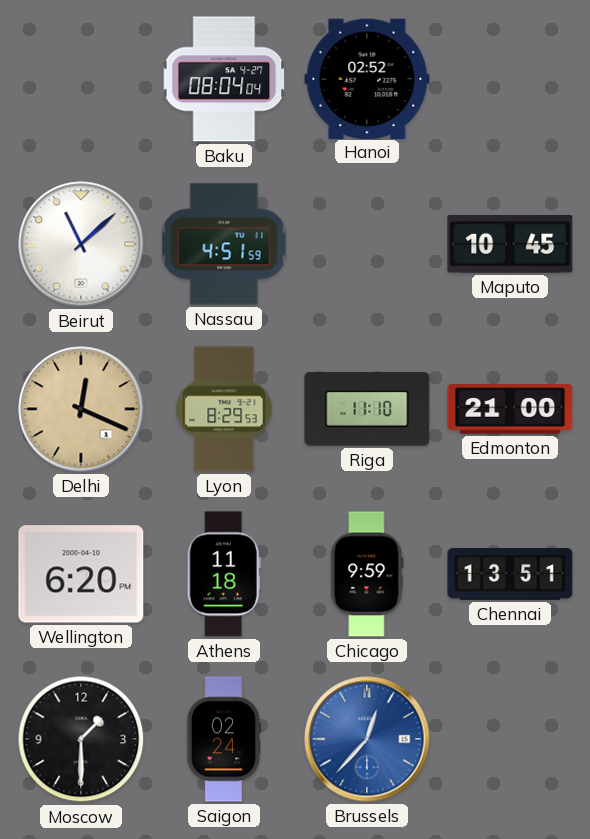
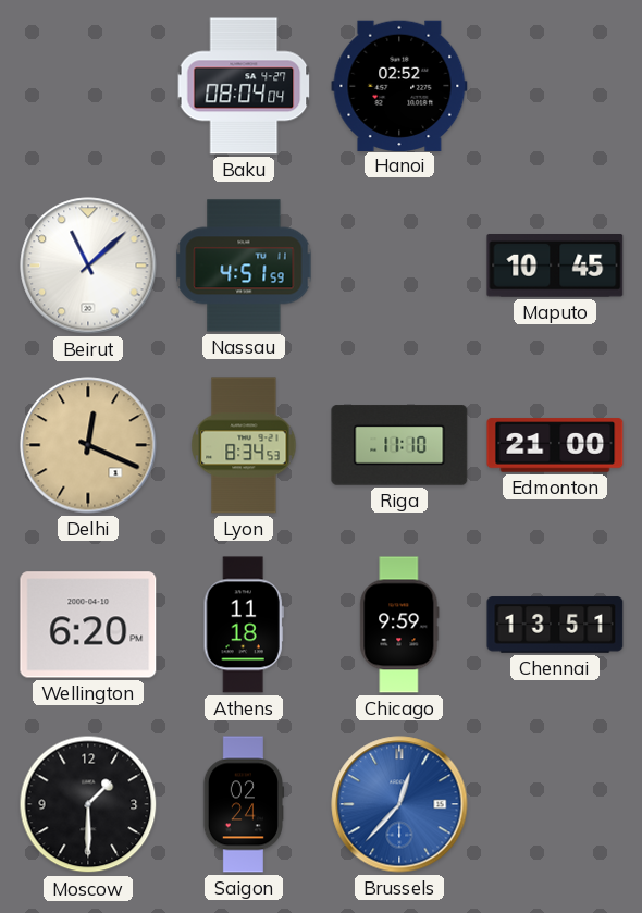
Lyon: 8:29 -> 8:34
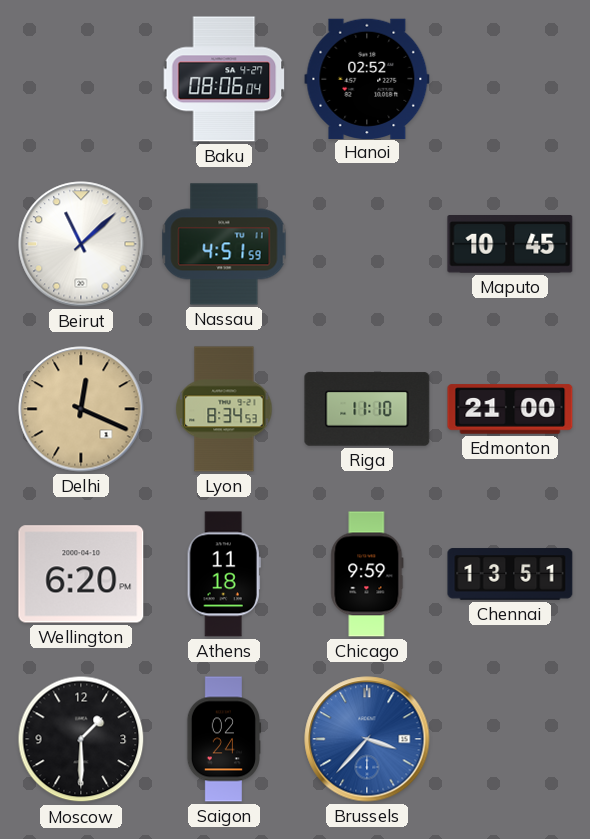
Baku: 08:04 -> 08:06
Brussels: 12:37 -> 3:37
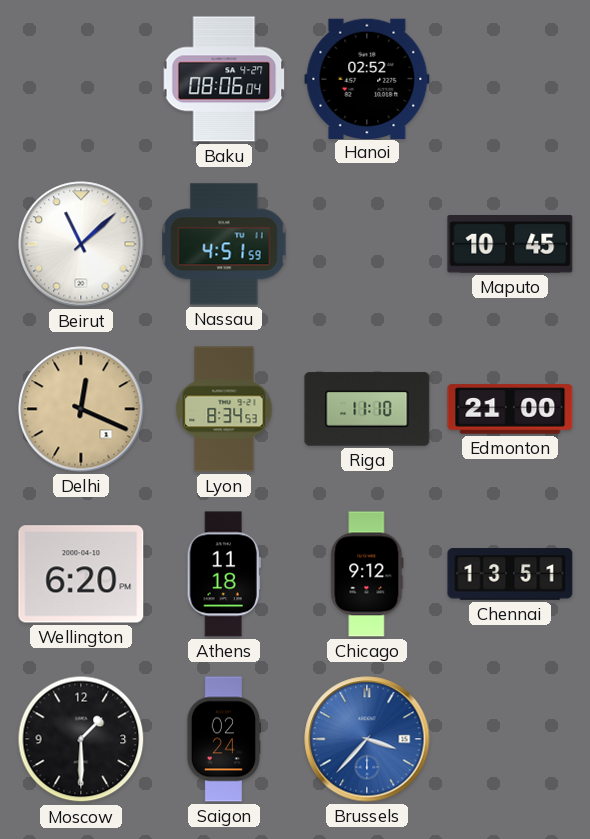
Chicago: 9:59 -> 9:12
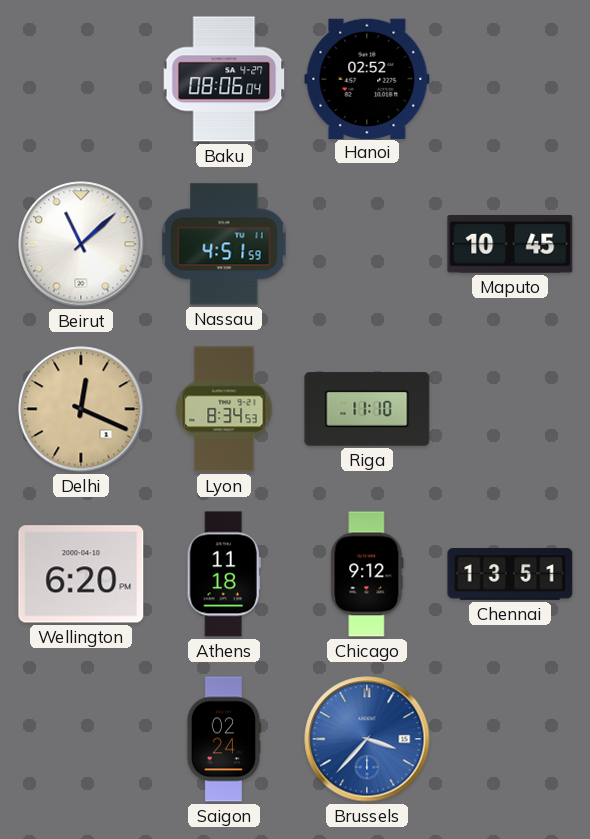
Edmonton: 21:00 -> none
Moscow: 1:30 -> none
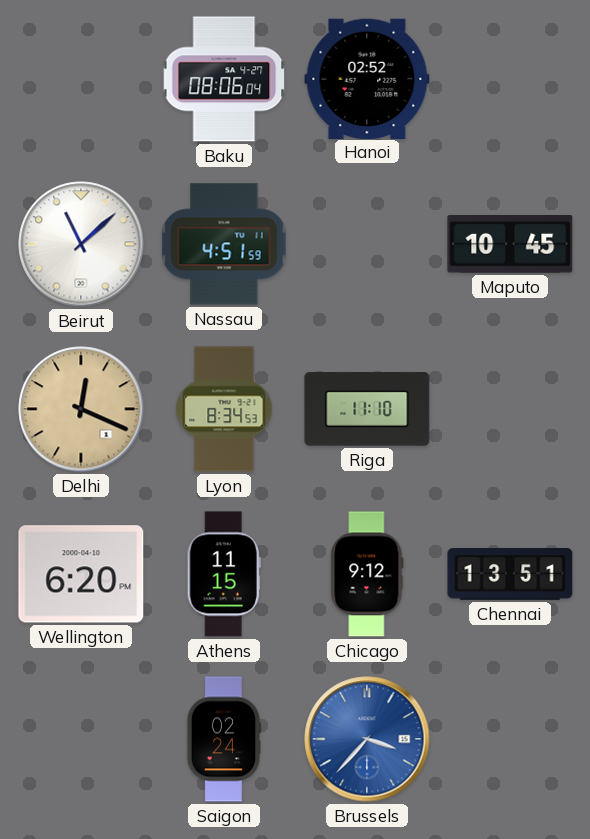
Athens: 11:18 -> 11:15
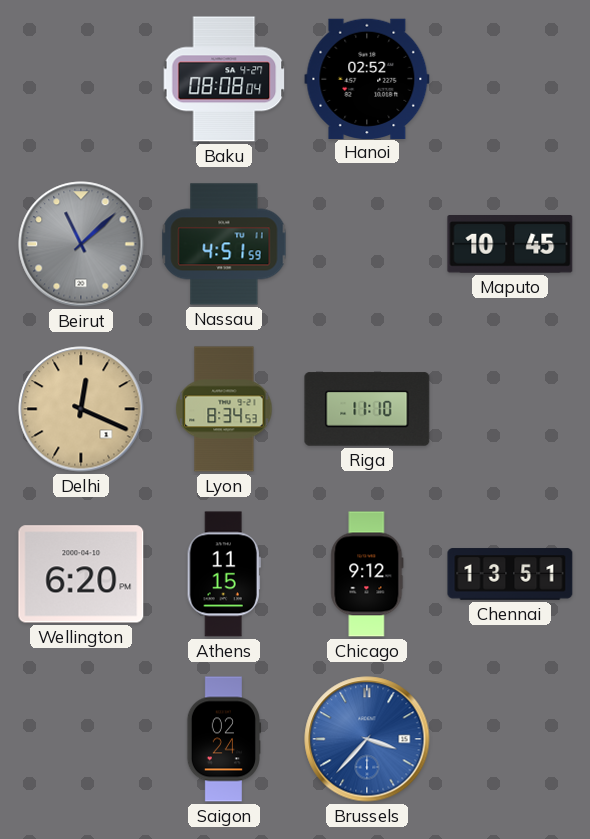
Baku: 08:06 -> 08:08
Beirut dial: white -> grey
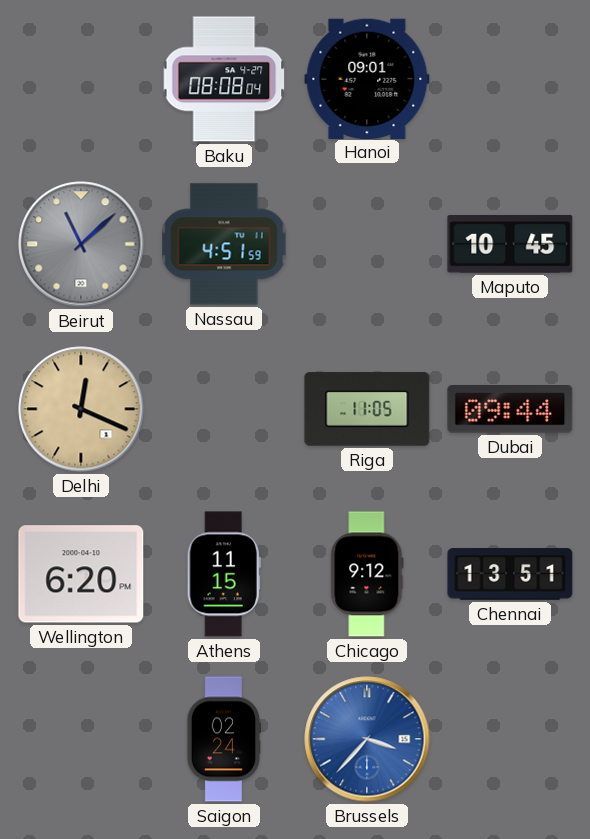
Hanoi: 02:52 -> 09:01
Lyon: 8:34 -> none
Riga: 11:10 -> 11:05
Dubai: none -> 09:44
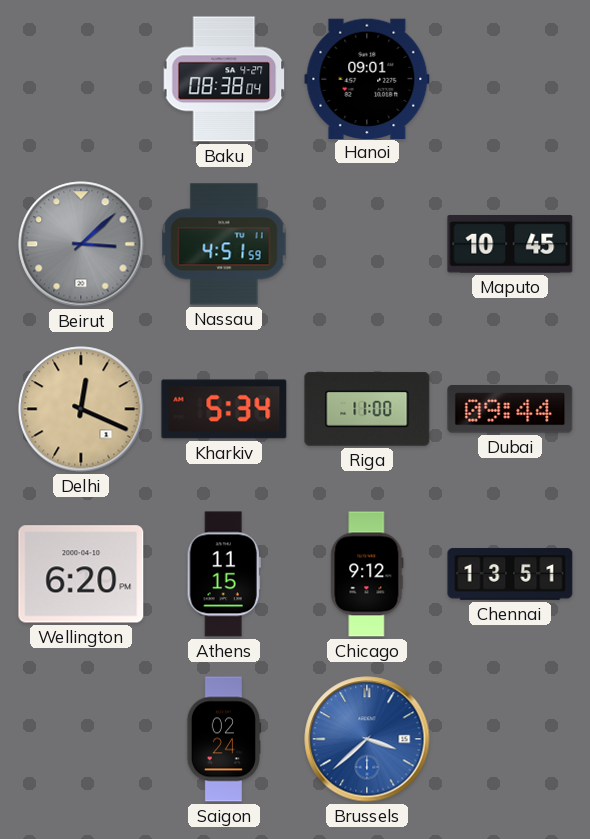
Baku: 08:08 -> 08:38
Beirut: 11:08 -> 3:08
Kharkiv: none -> 5:34
Riga: 11:05 -> 11:00
Brussels: 3:37 -> 3:38
